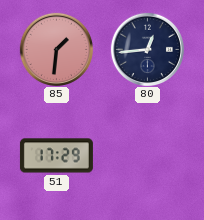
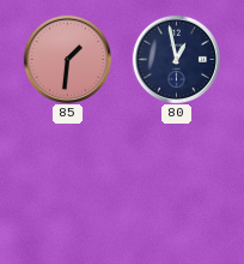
80: 12:44 -> 12:58
51: 17:29 -> none
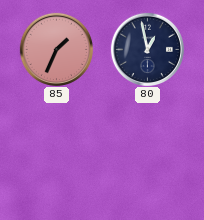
85: 1:31 -> 1:34
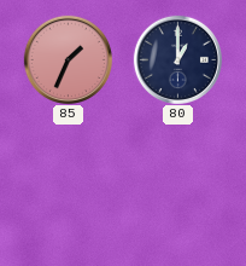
80: 12:58 -> 1:00
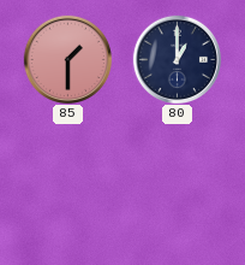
85: 1:34 -> 1:30
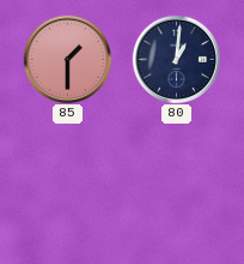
80: 1:00 -> 1:01
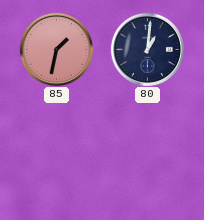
85: 1:30 -> 1:32
